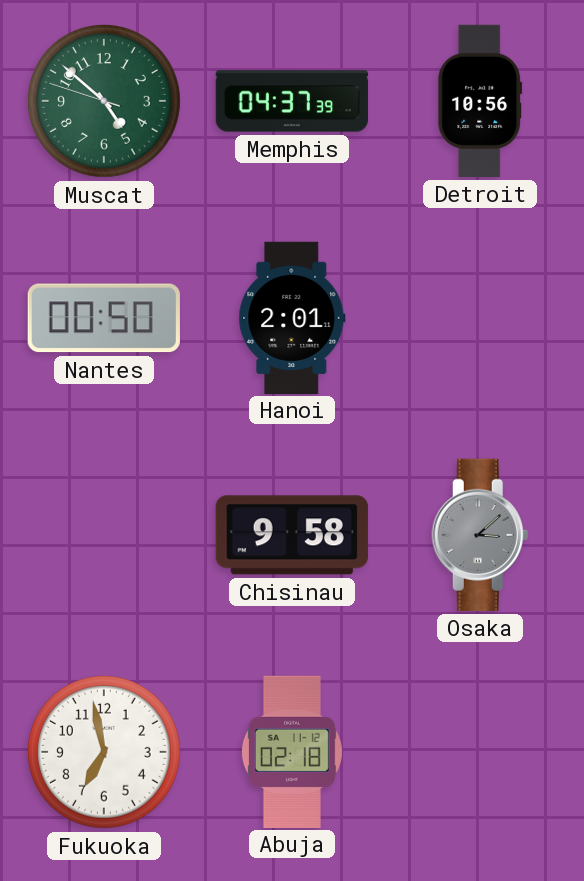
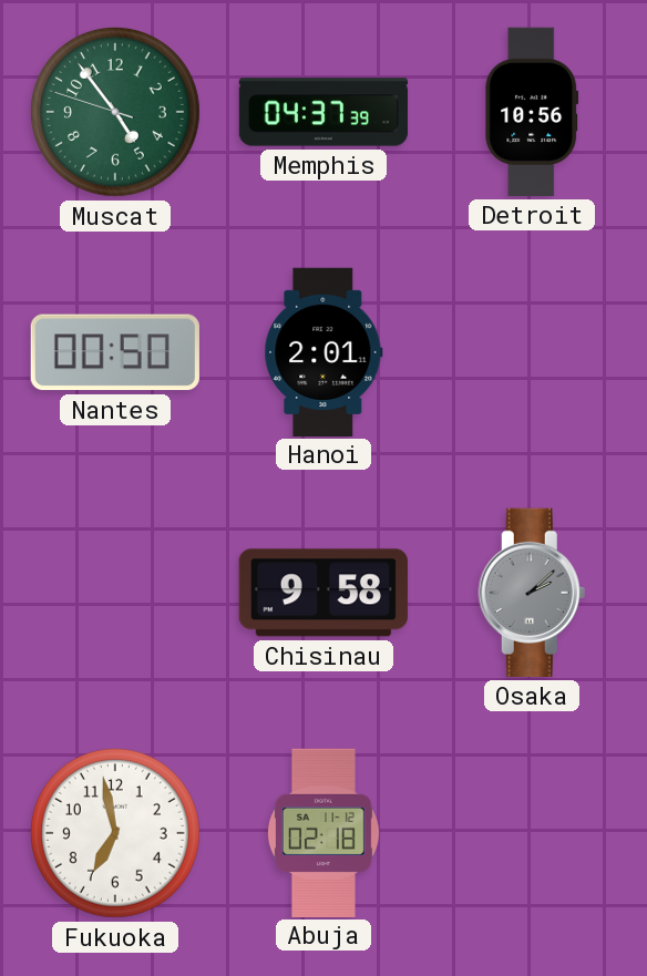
Muscat: 4:51 -> 4:53
Osaka: 3:08 -> 2:08
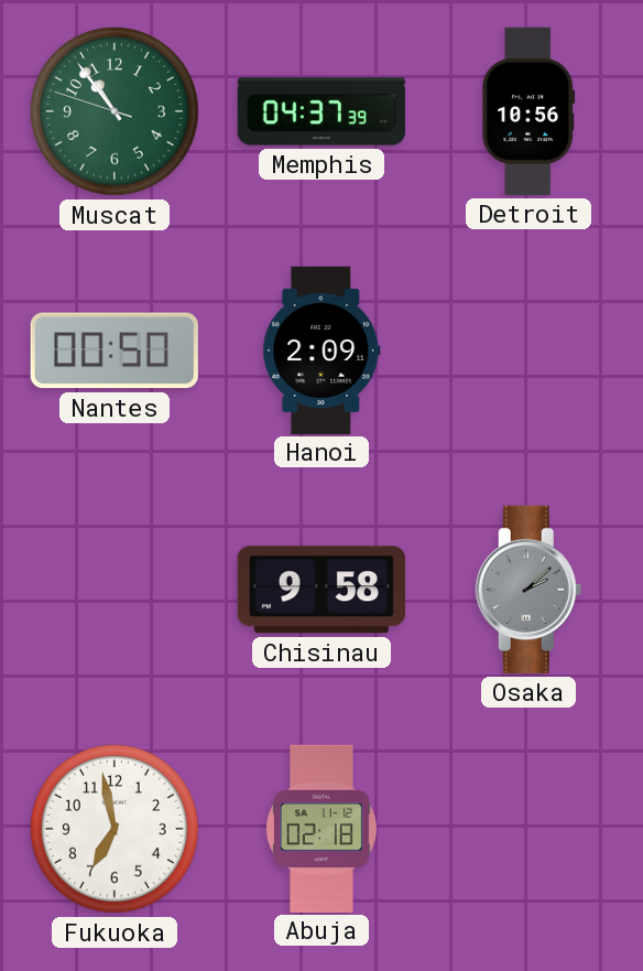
Muscat: 4:53 -> 10:53
Hanoi: 2:01 -> 2:09
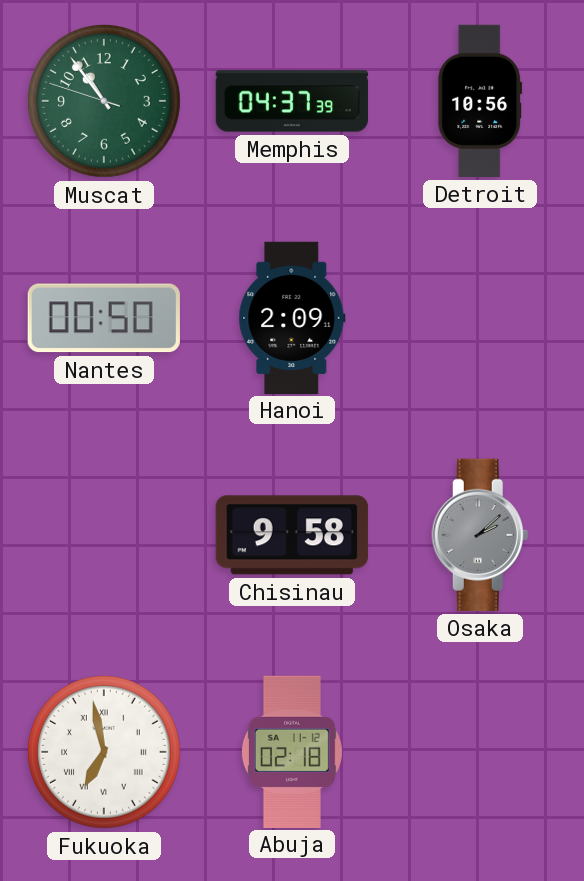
Fukuoka numerals: Arabic -> Roman
